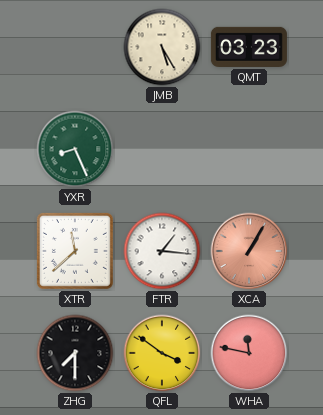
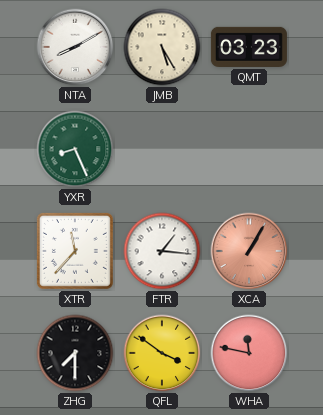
NTA: none -> 8:10
XTR: 11:38 -> 11:37
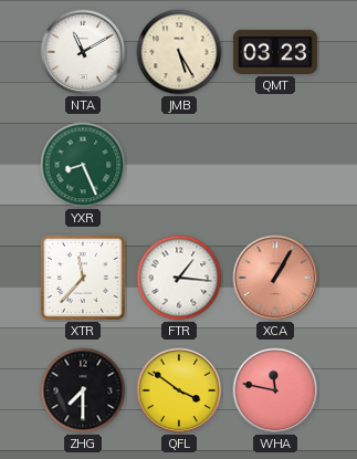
NTA: 8:10 -> 11:10
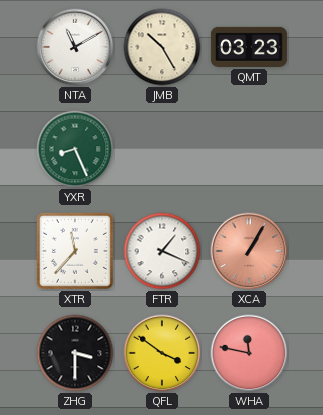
JMB: 5:25 -> 10:25
FTR: 1:16 -> 1:19
ZHG: 7:30 -> 3:30
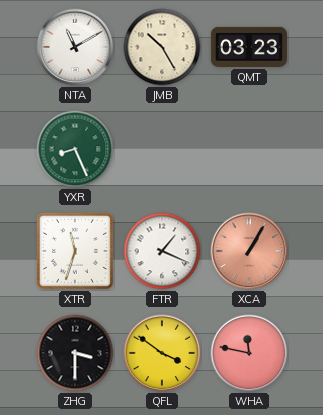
XTR: 11:37 -> 11:33
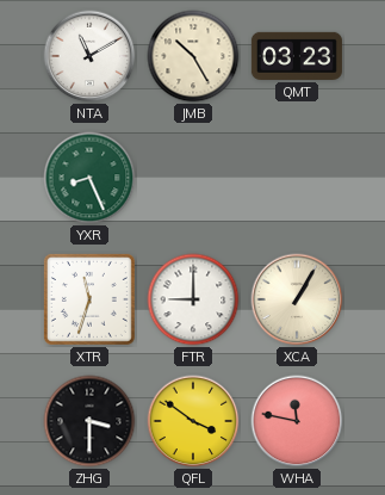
FTR: 1:19 -> 9:00
XCA dial: salmon -> cream
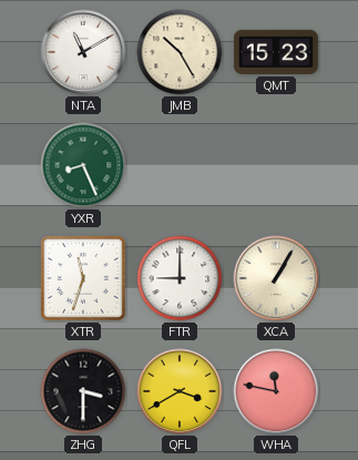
QMT: 03:23 -> 15:23
QFL: 3:51 -> 3:40
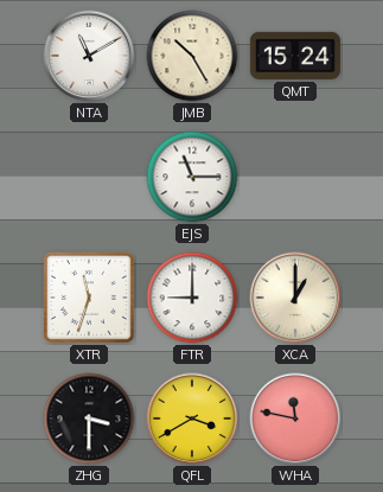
QMT: 15:23 -> 15:24
YXR: 8:26 -> none
EJS: none -> 11:15
XCA: 1:05 -> 1:00
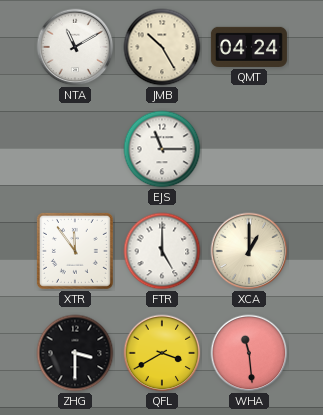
QMT: 15:24 -> 04:24
XTR: 11:33 -> 11:54
FTR: 9:00 -> 5:00
WHA: 11:47 -> 11:29
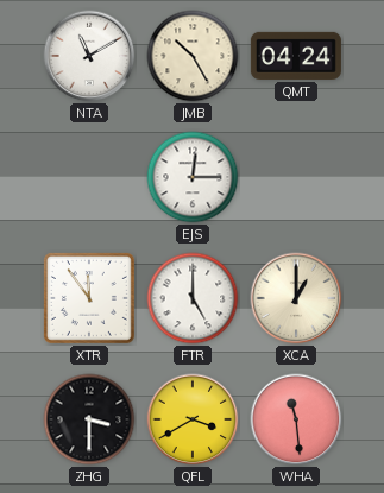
EJS: 11:15 -> 12:15
